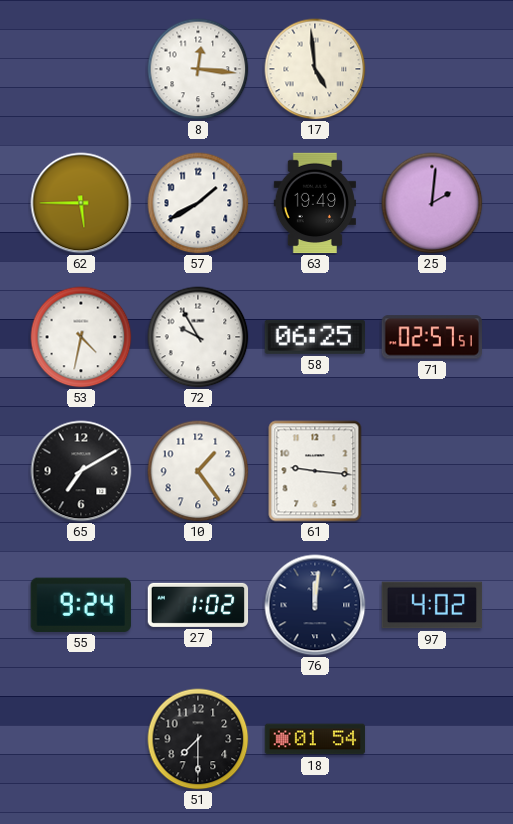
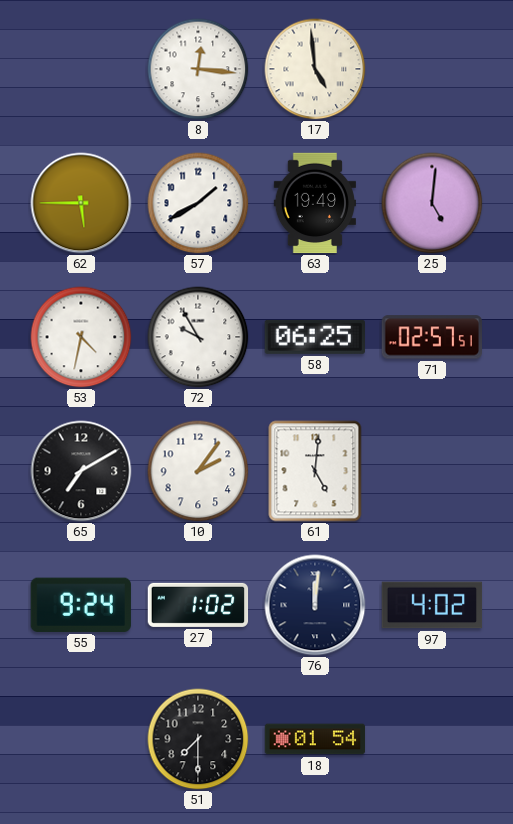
25: 2:01 -> 5:01
10: 1:24 -> 2:06
61: 9:16 -> 5:01
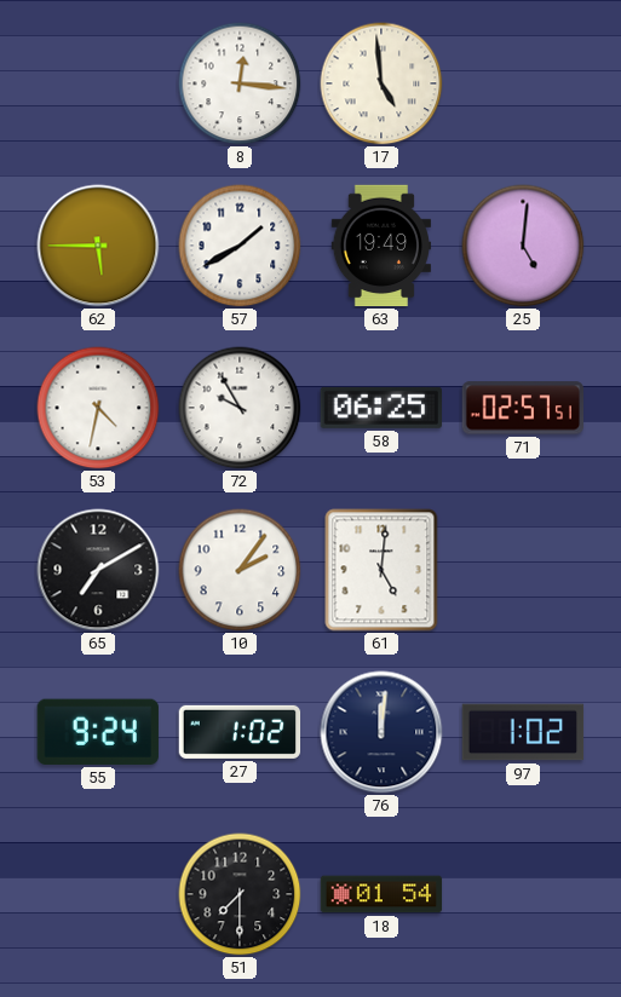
97: 4:02 -> 1:02
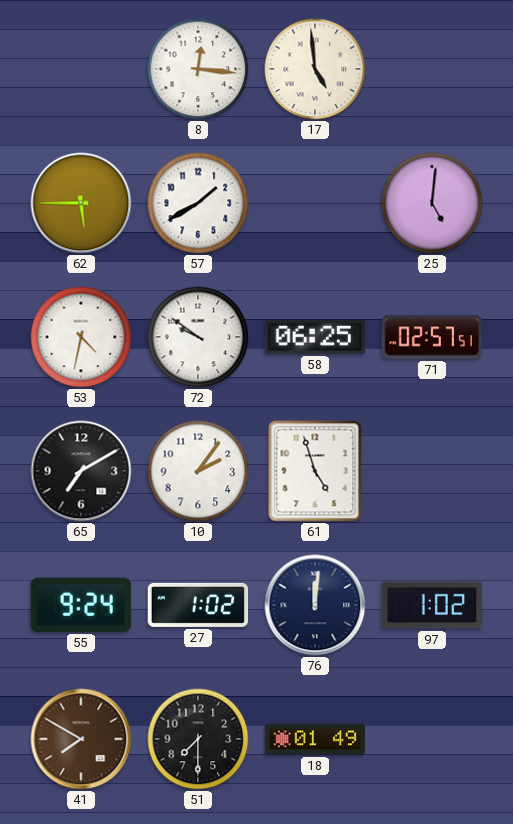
63: 19:49 -> none
72: 9:55 -> 9:51
61: 5:01 -> 4:57
41: none -> 7:50
18: 01:54 -> 01:49
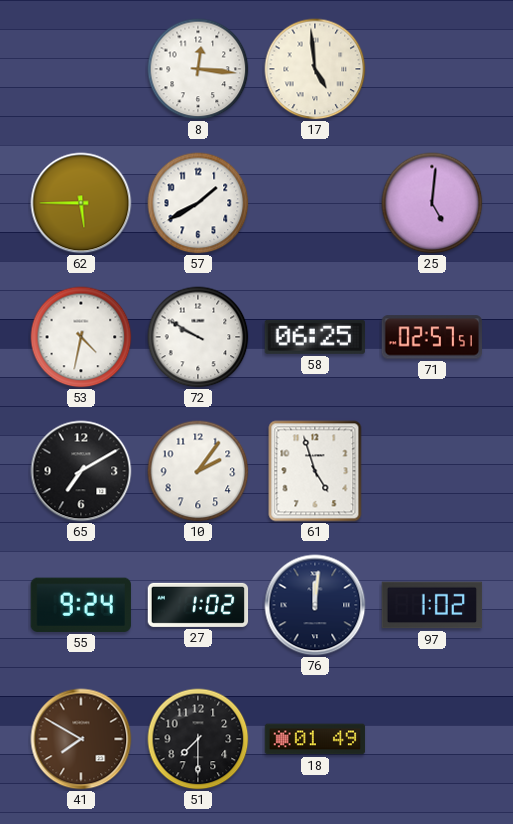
72: 9:51 -> 9:50
